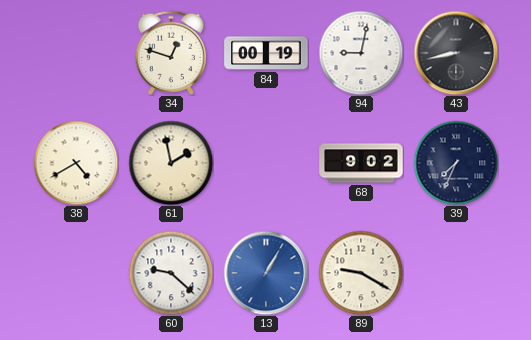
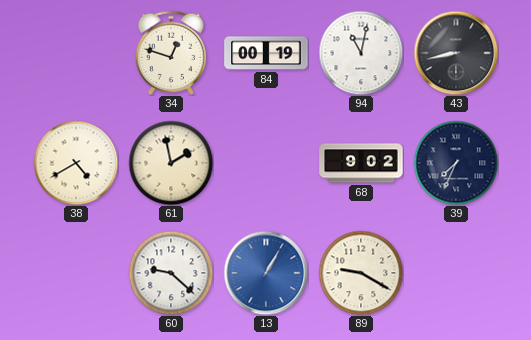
94: 9:02 -> 11:02
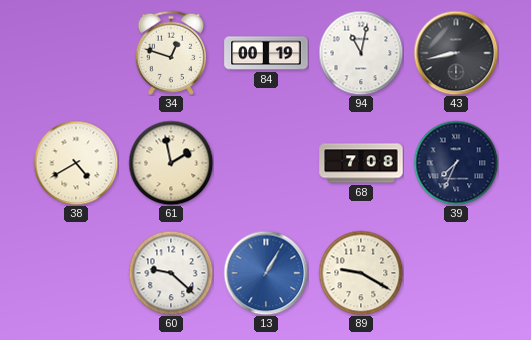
68: 9:02 -> 7:08
